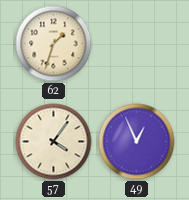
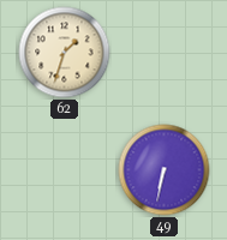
57: 4:06 -> none
49: 12:56 -> 6:32
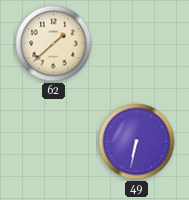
62: 1:33 -> 1:38
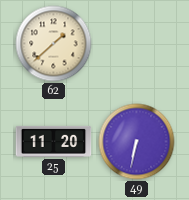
25: none -> 11:20
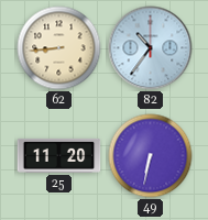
62: 1:38 -> 8:44
82: none -> 10:36
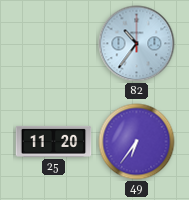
62: 8:44 -> none
49: 6:32 -> 6:36
